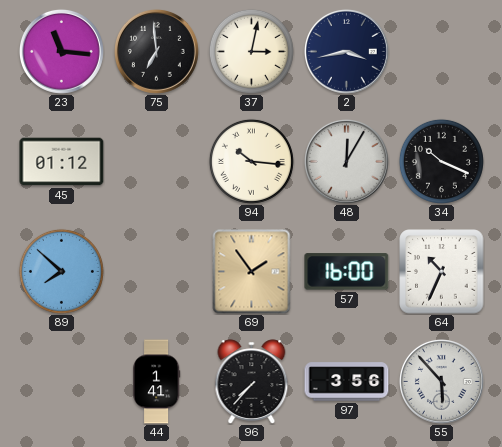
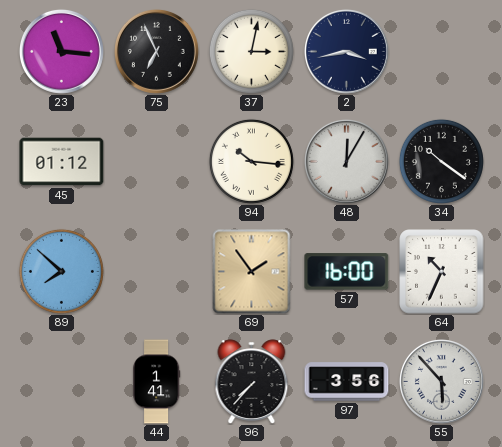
75: 6:59 -> 6:56
34: 10:19 -> 10:21
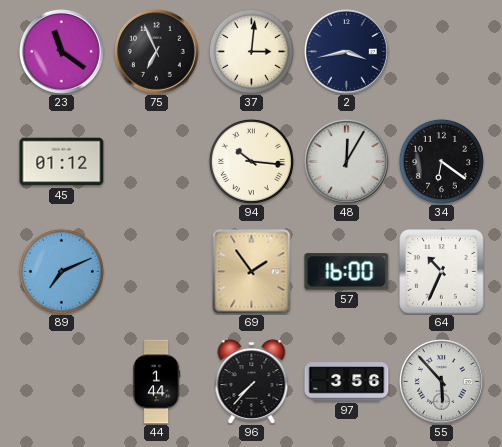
23: 11:16 -> 11:21
37: 3:02 -> 3:01
34: 10:21 -> 6:21
89: 7:52 -> 7:11
44: 1:41 -> 1:44
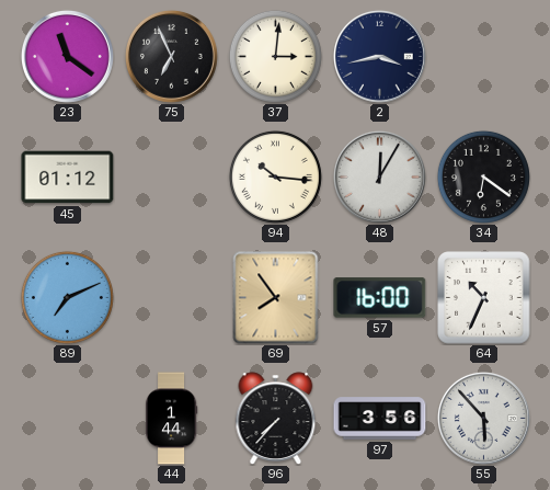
69: 1:54 -> 7:54
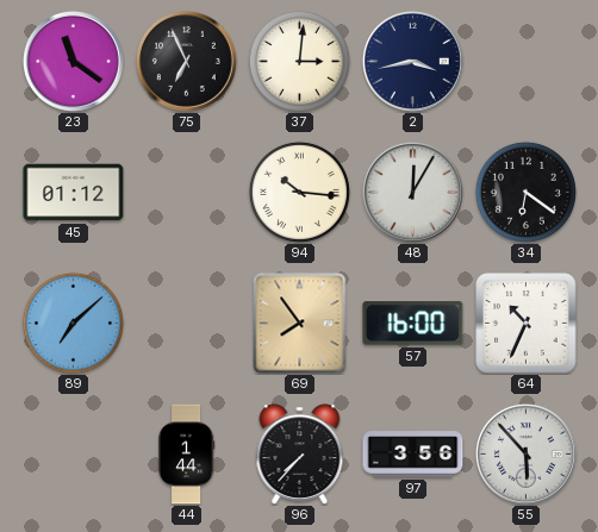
89: 7:11 -> 7:08
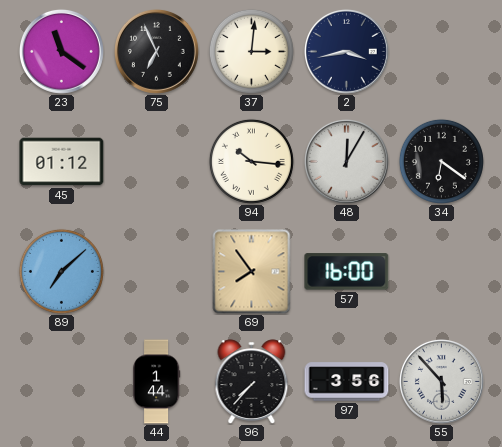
64: 10:34 -> none
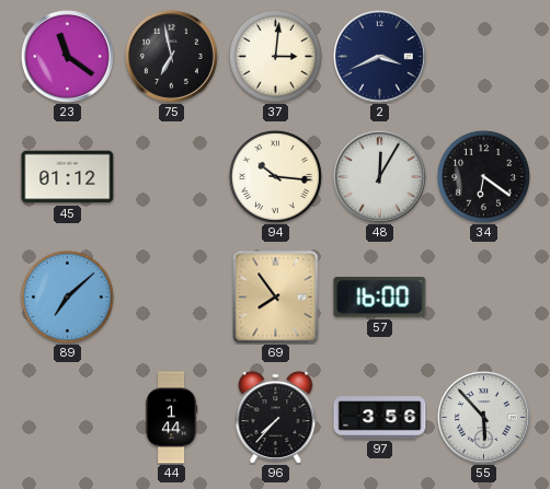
75: 6:56 -> 6:58
2: 3:43 -> 3:41
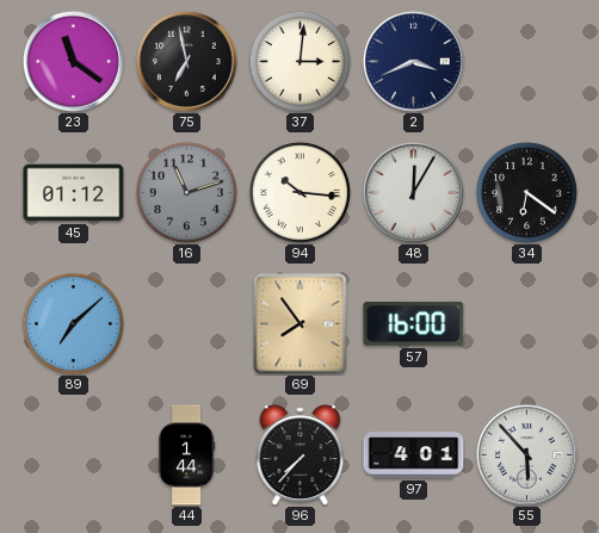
16: none -> 11:12
97: 3:56 -> 4:01
